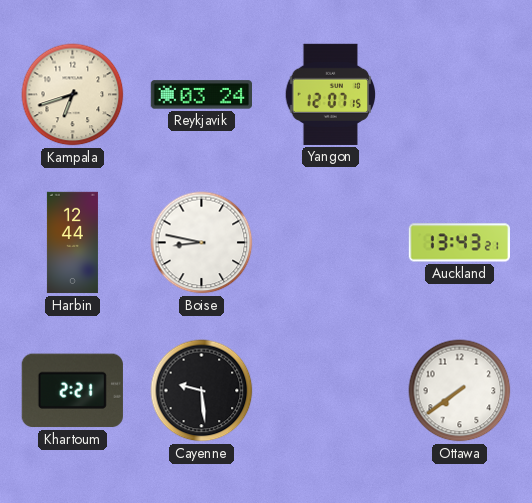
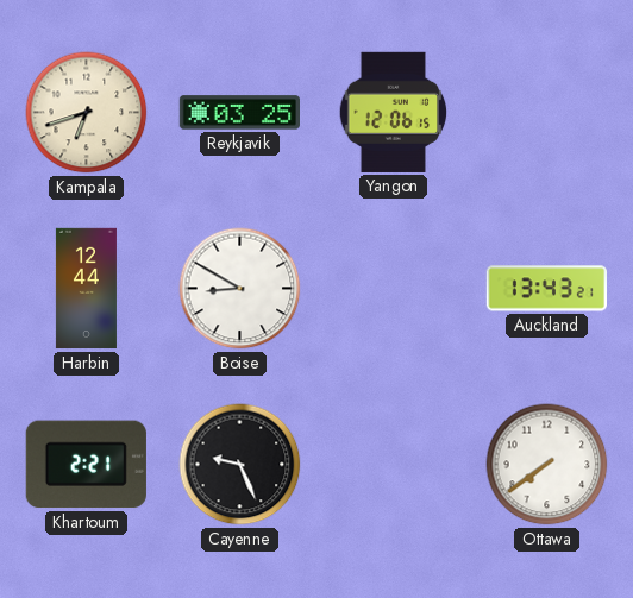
Reykjavik: 03:24 -> 03:25
Yangon: 12:07 -> 12:06
Boise: 8:47 -> 8:50
Cayenne: 9:29 -> 9:26
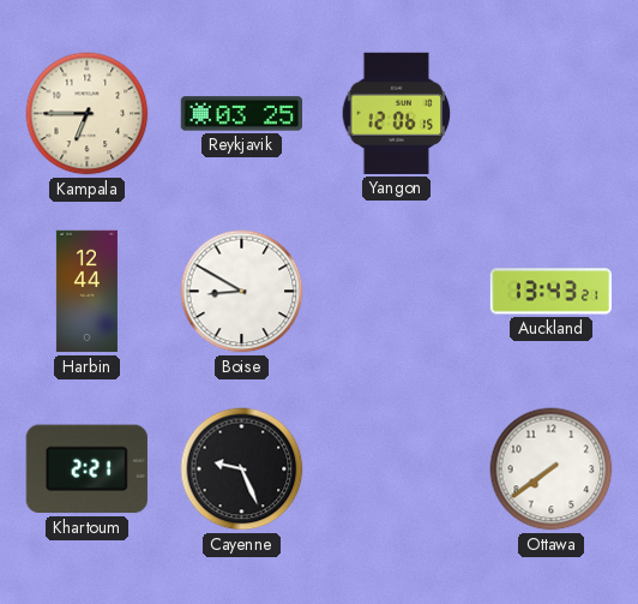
Kampala: 6:42 -> 6:45
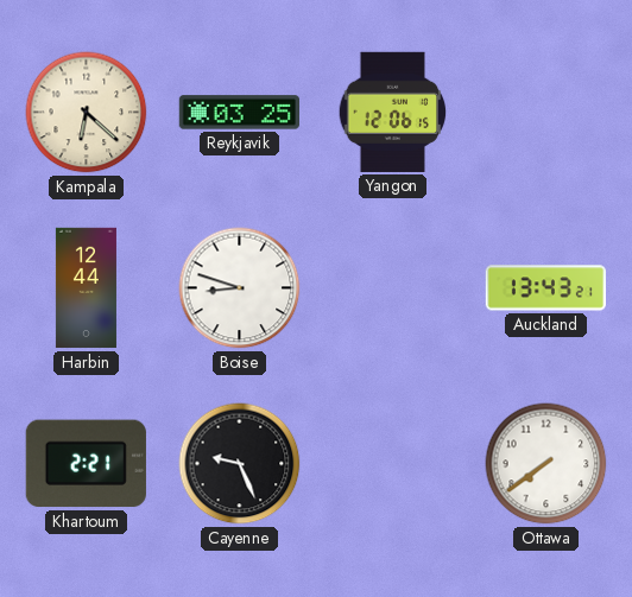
Kampala: 6:45 -> 6:22
Boise: 8:50 -> 8:48
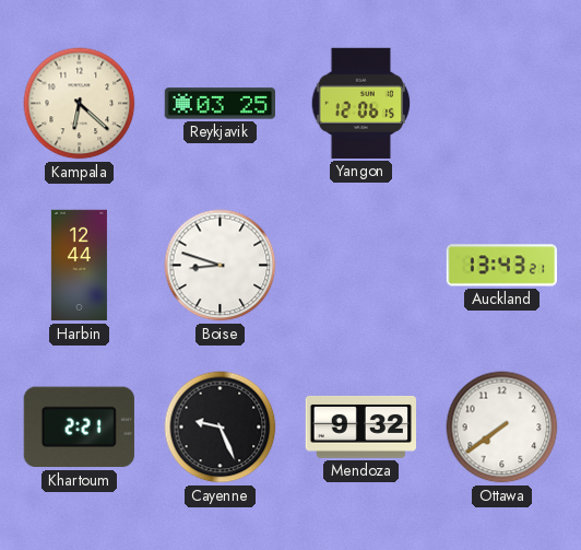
Mendoza: none -> 9:32
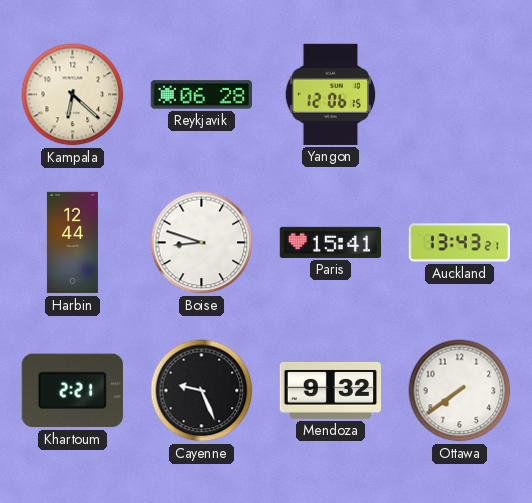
Reykjavik: 03:25 -> 06:28
Paris: none -> 15:41
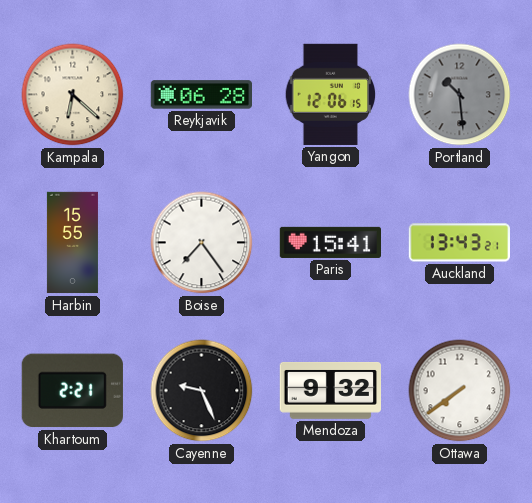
Portland: none -> 10:29
Harbin: 12:44 -> 15:55
Boise: 8:48 -> 7:24
